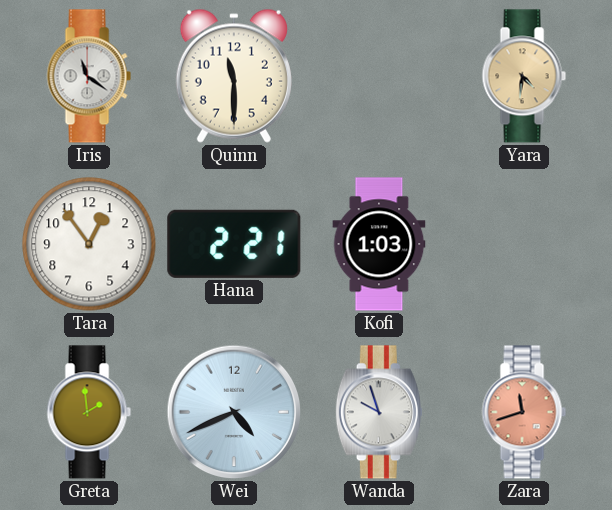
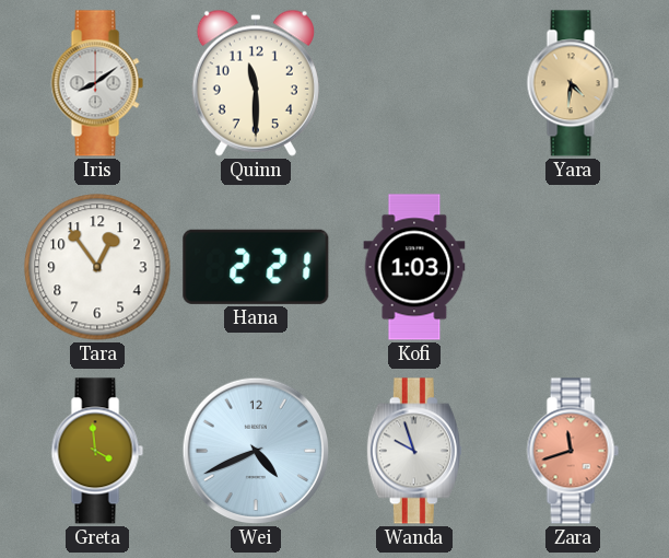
Iris: 11:21 -> 8:09
Greta: 1:59 -> 3:59
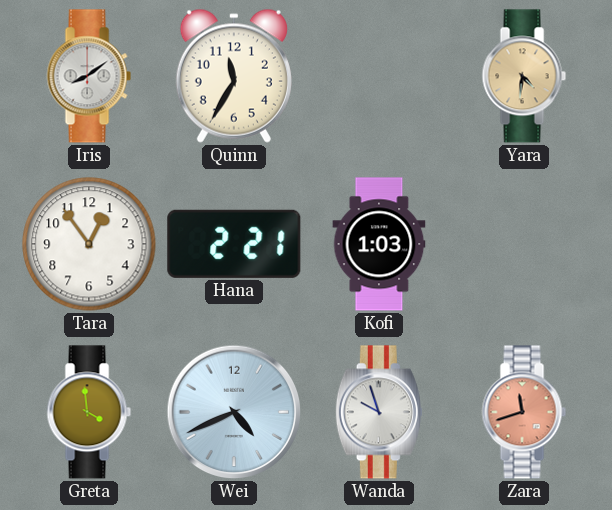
Quinn: 11:30 -> 11:35
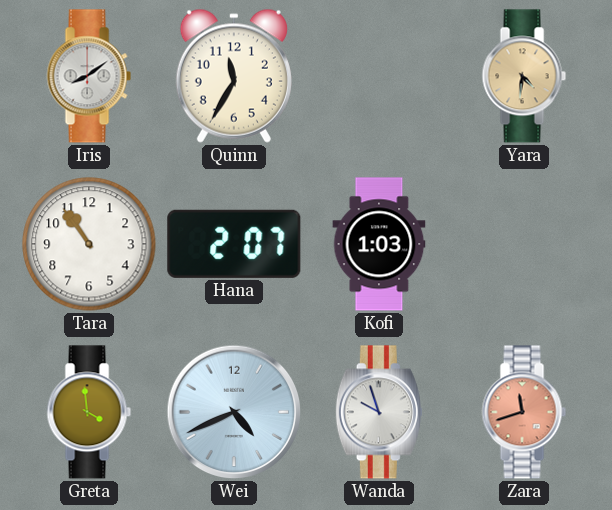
Tara: 12:54 -> 10:54
Hana: 2:21 -> 2:07
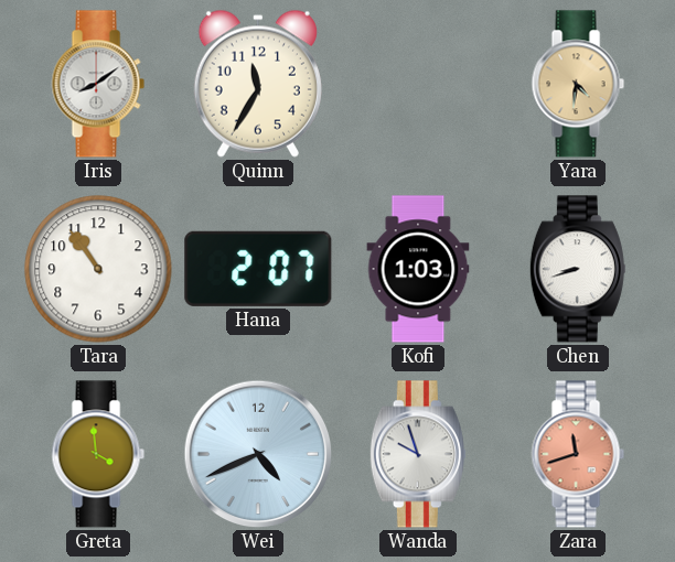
Chen: none -> 8:42
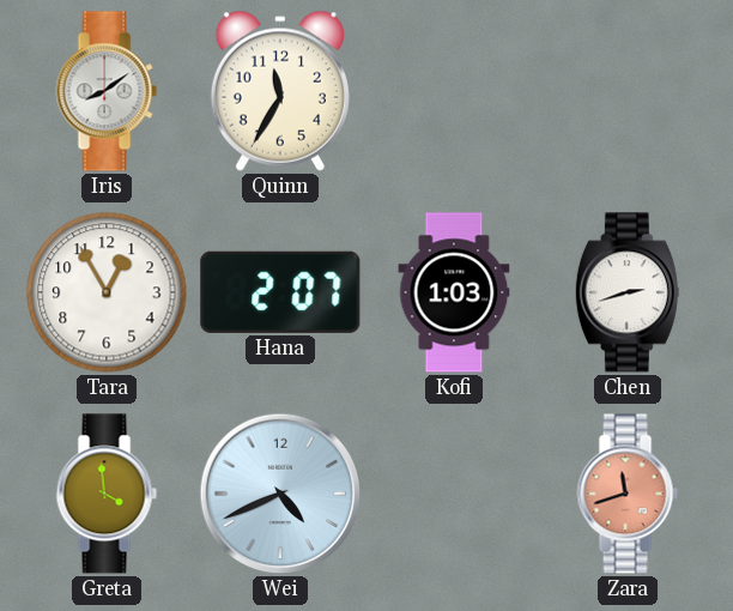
Yara: 4:31 -> none
Tara: 10:54 -> 12:55
Chen: 8:42 -> 2:42
Wanda: 9:57 -> none
